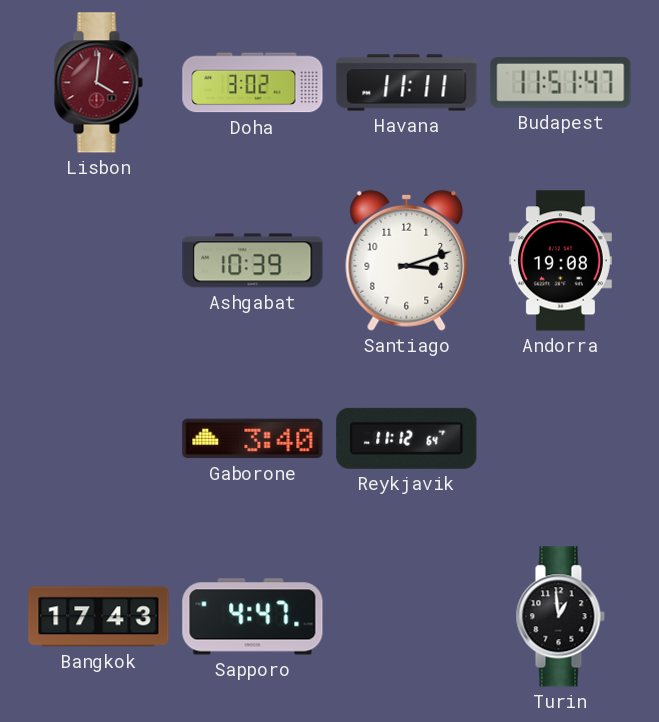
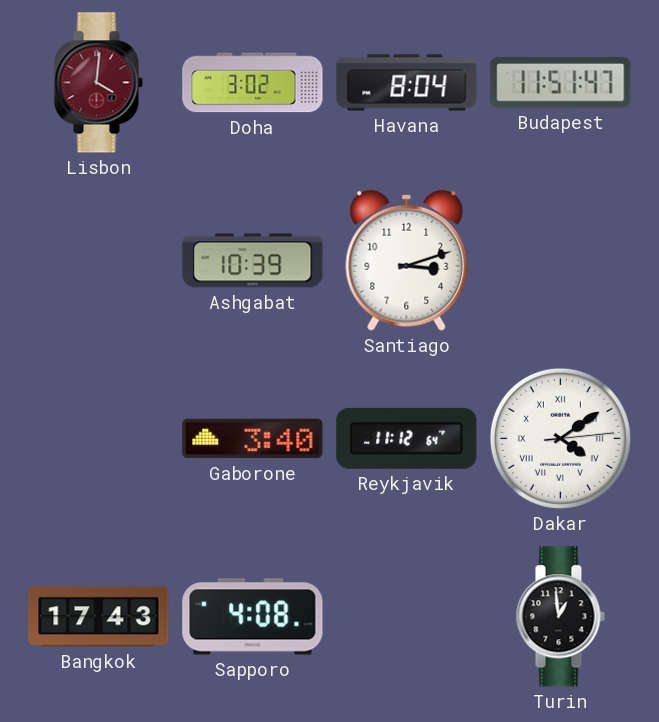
Havana: 11:11 -> 8:04
Andorra: 19:08 -> none
Dakar: none -> 4:09
Sapporo: 4:47 -> 4:08
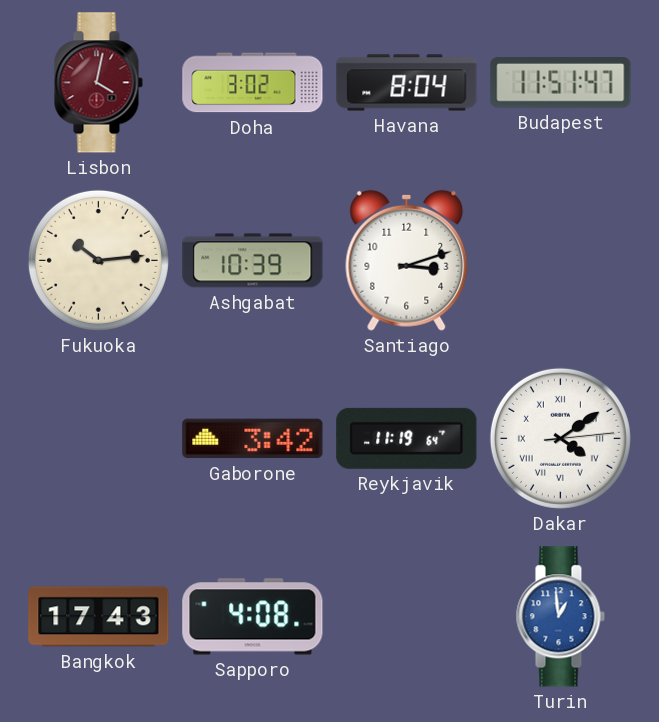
Lisbon: 4:01 -> 4:02
Fukuoka: none -> 10:14
Gaborone: 3:40 -> 3:42
Reykjavik: 11:12 -> 11:19
Turin dial: black -> blue
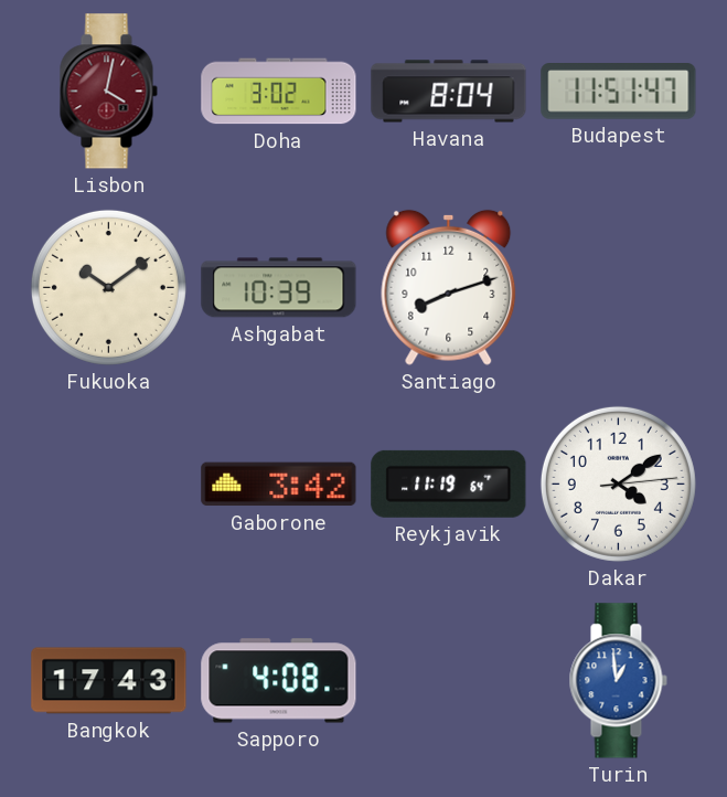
Fukuoka: 10:14 -> 10:09
Santiago: 3:12 -> 8:12
Dakar numerals: Roman -> Arabic
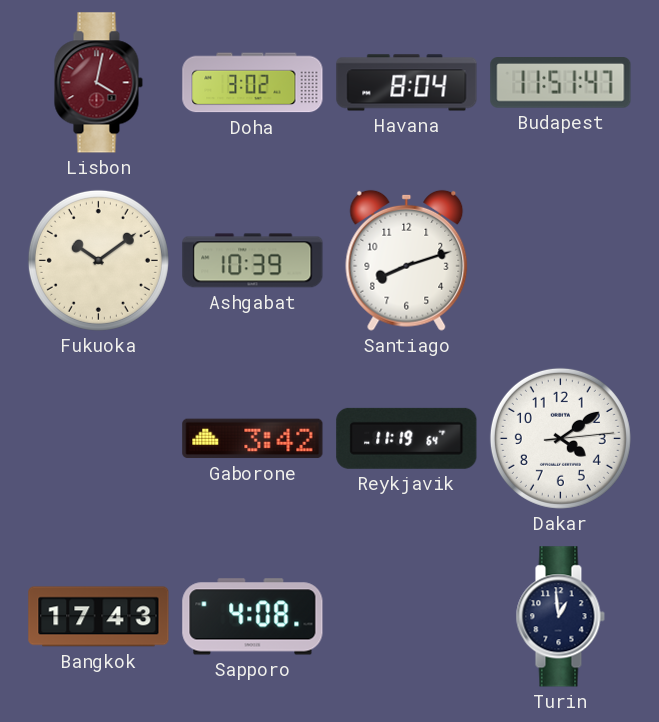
Turin dial: blue -> navy
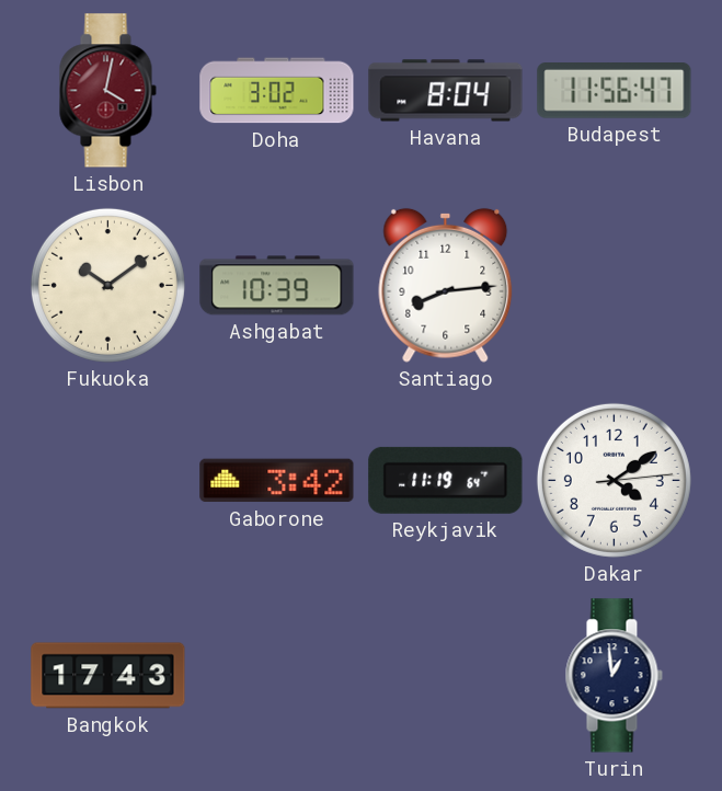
Budapest: 11:51 -> 11:56
Santiago: 8:12 -> 8:14
Sapporo: 4:08 -> none
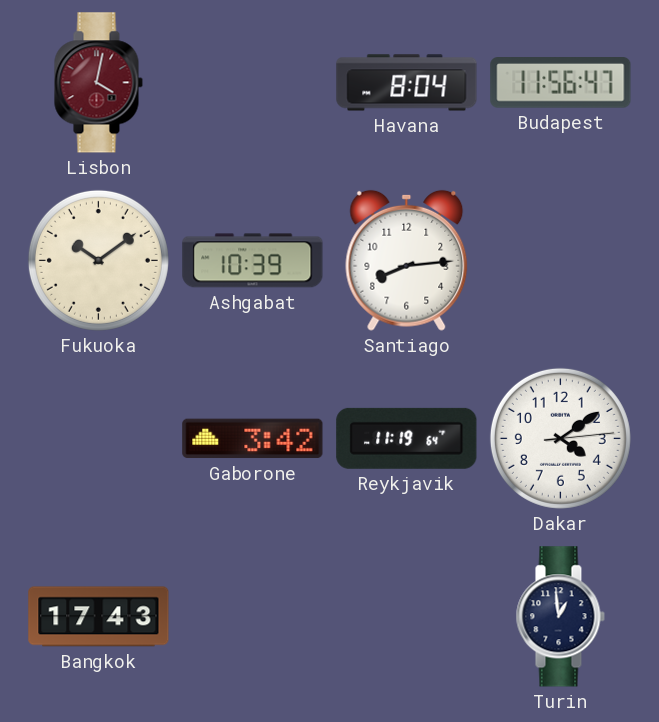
Doha: 3:02 -> none
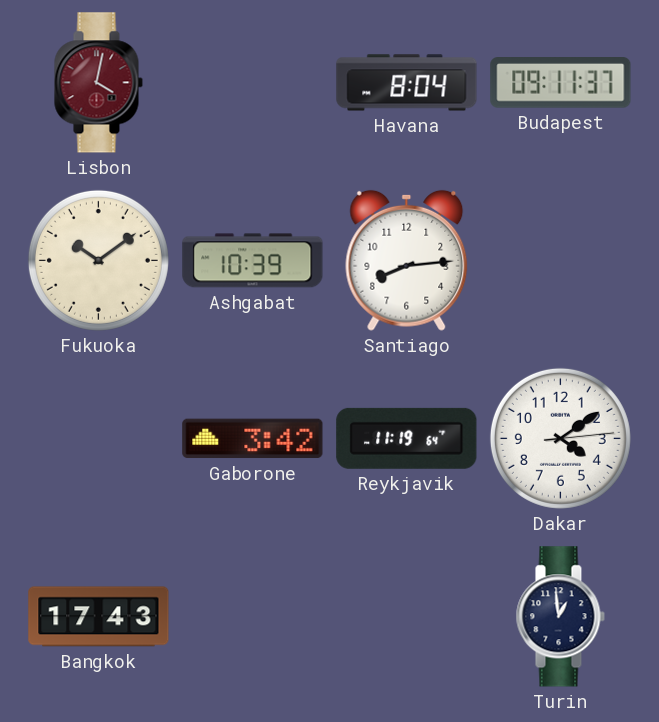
Budapest: 11:56 -> 09:11
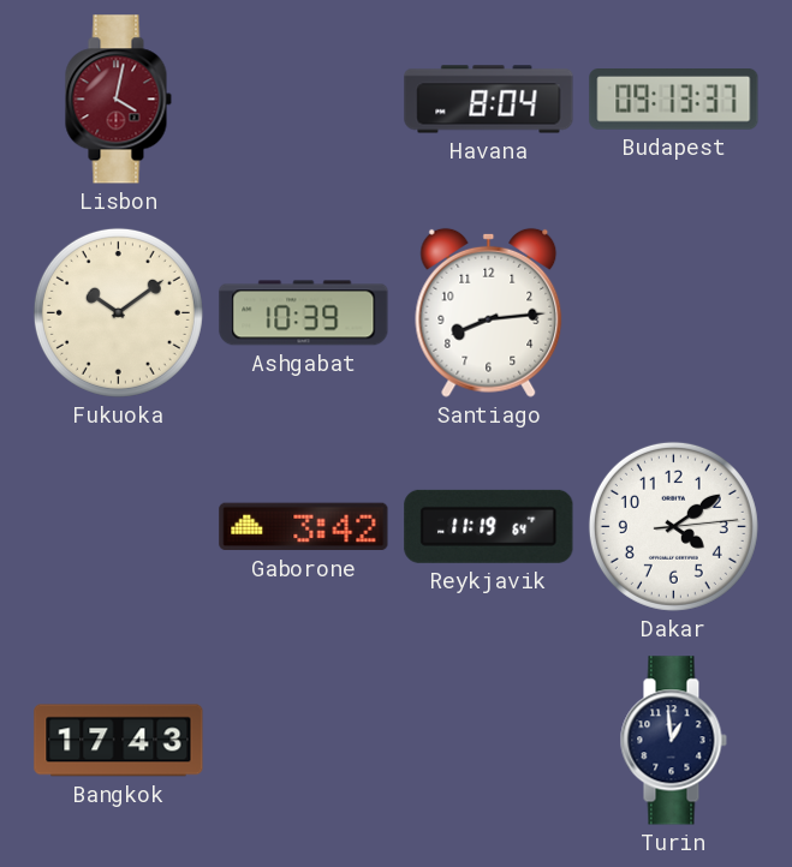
Budapest: 09:11 -> 09:13
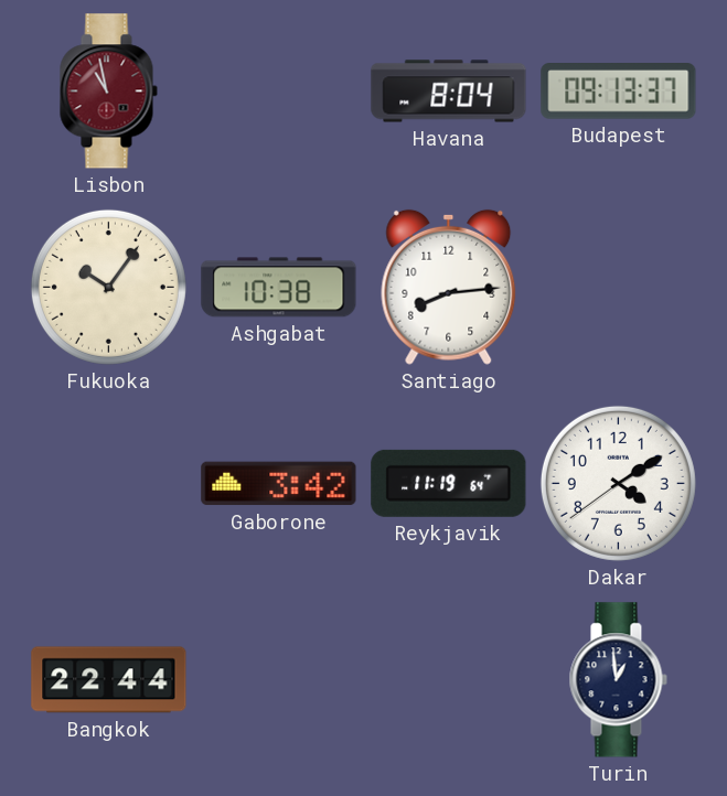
Lisbon: 4:02 -> 10:58
Fukuoka: 10:09 -> 10:06
Ashgabat: 10:39 -> 10:38
Dakar: 4:09:14 -> 4:09:39
Bangkok: 17:43 -> 22:44
